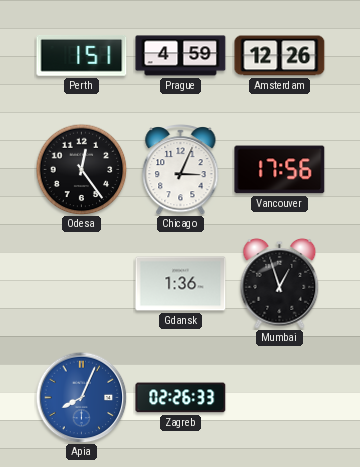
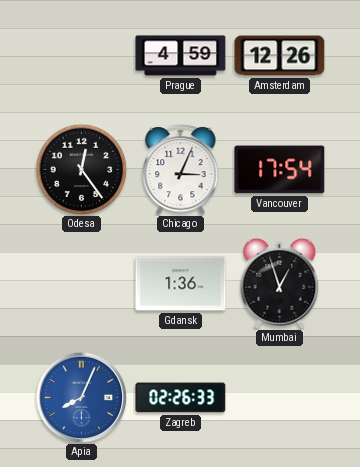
Perth: 1:51 -> none
Vancouver: 17:56 -> 17:54
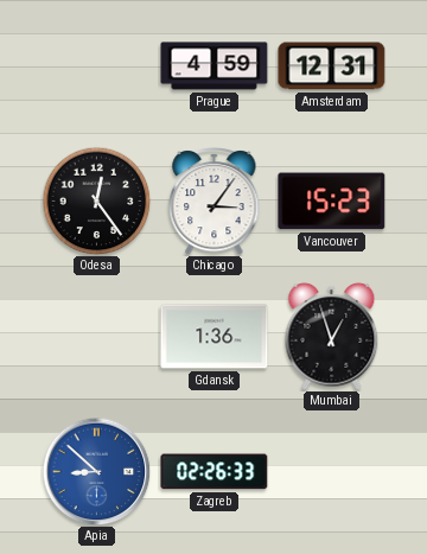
Amsterdam: 12:26 -> 12:31
Chicago: 3:04 -> 3:06
Vancouver: 17:54 -> 15:23
Apia: 8:04 -> 8:52
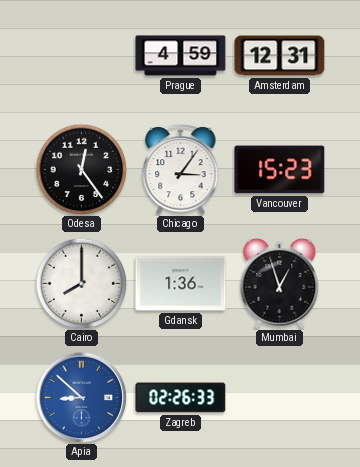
Cairo: none -> 8:00
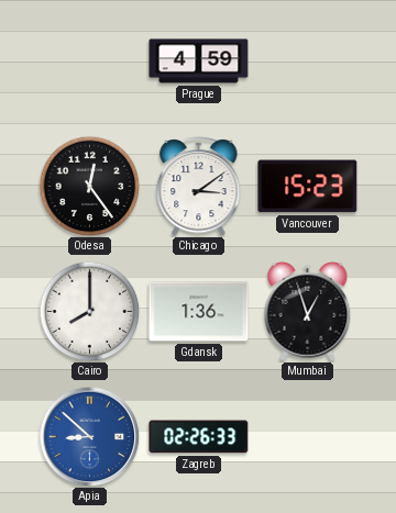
Amsterdam: 12:31 -> none
Chicago: 3:06 -> 3:09
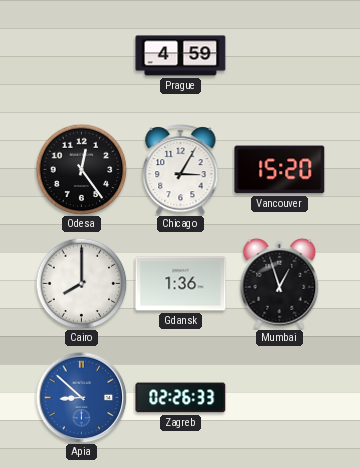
Chicago: 3:09 -> 3:05
Vancouver: 15:23 -> 15:20
